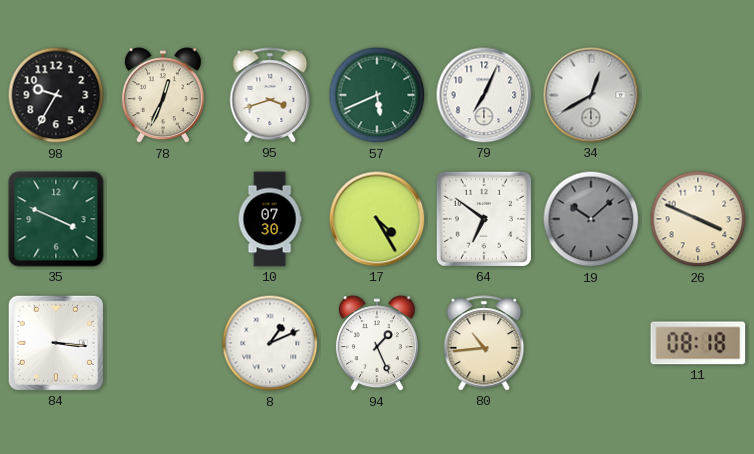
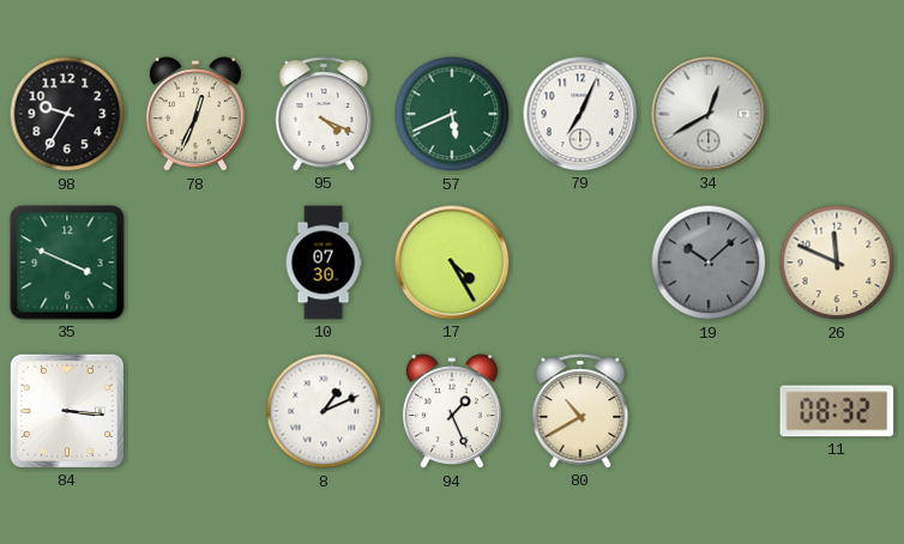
95: 3:42 -> 4:19
64: 6:51 -> none
26: 3:49 -> 11:49
80: 10:44 -> 10:40
11: 08:18 -> 08:32
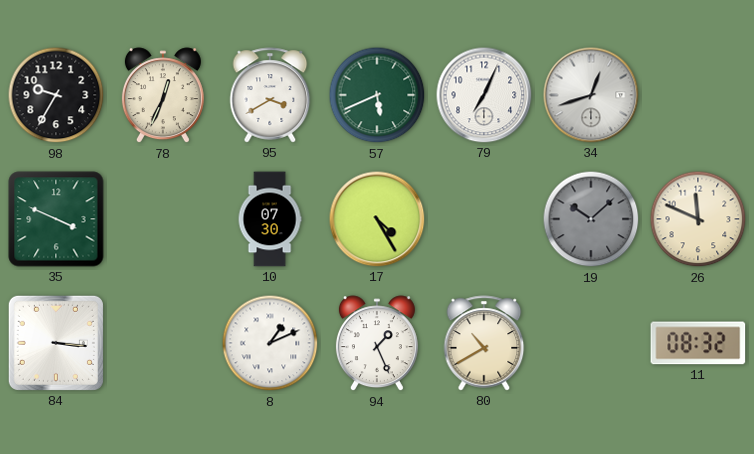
95: 4:19 -> 3:40
34: 12:40 -> 12:42
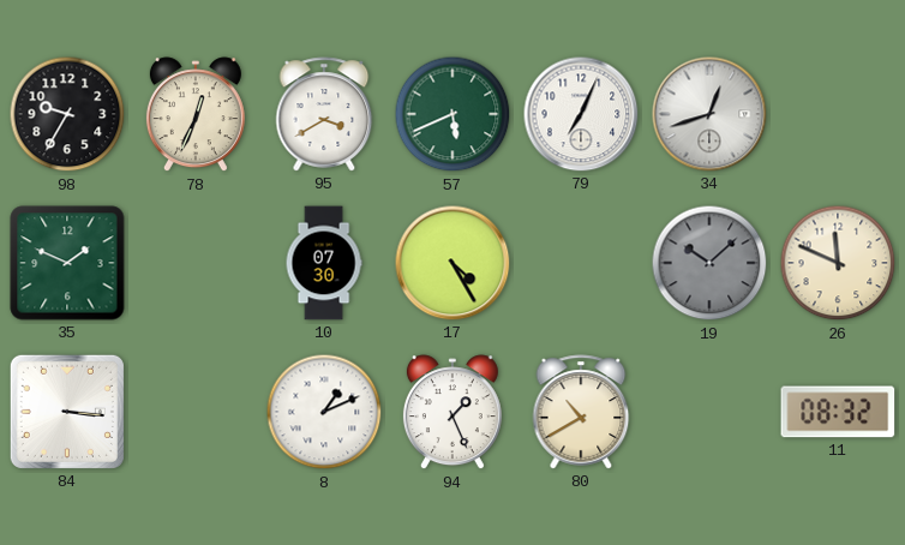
35: 3:49 -> 1:49
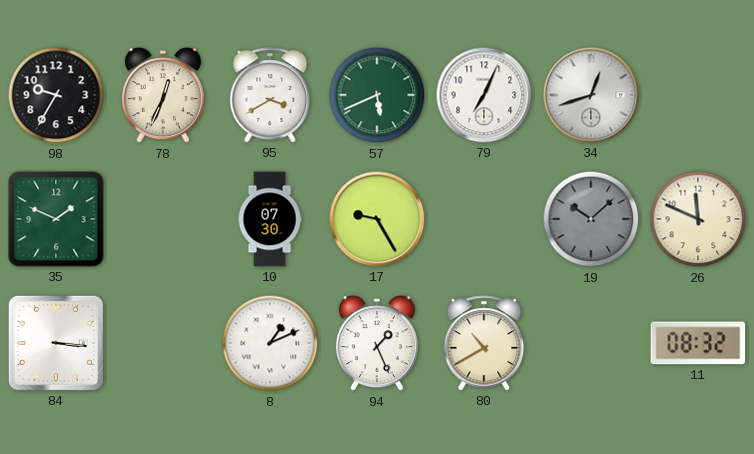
17: 4:25 -> 9:25
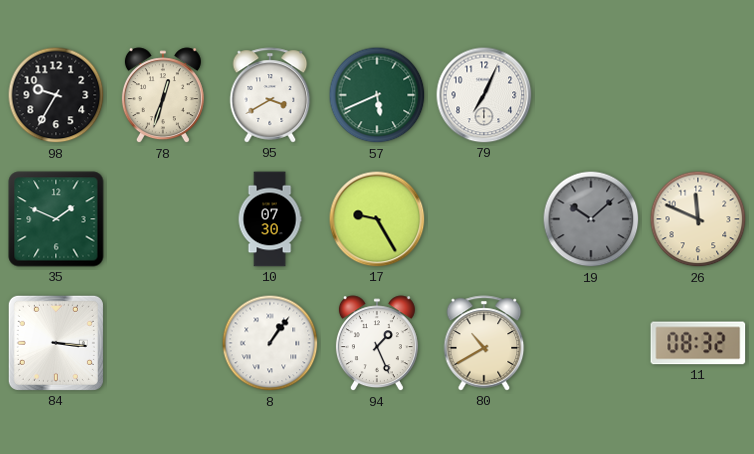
78: 12:34 -> 12:33
34: 12:42 -> none
8: 1:11 -> 1:06
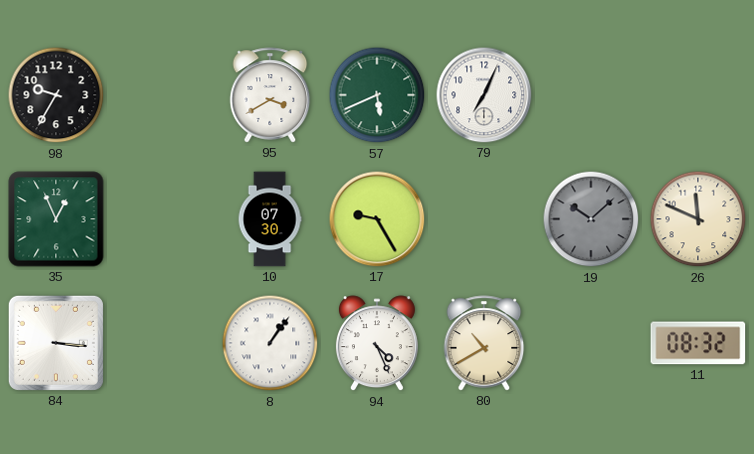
78: 12:33 -> none
35: 1:49 -> 12:56
94: 1:26 -> 4:26
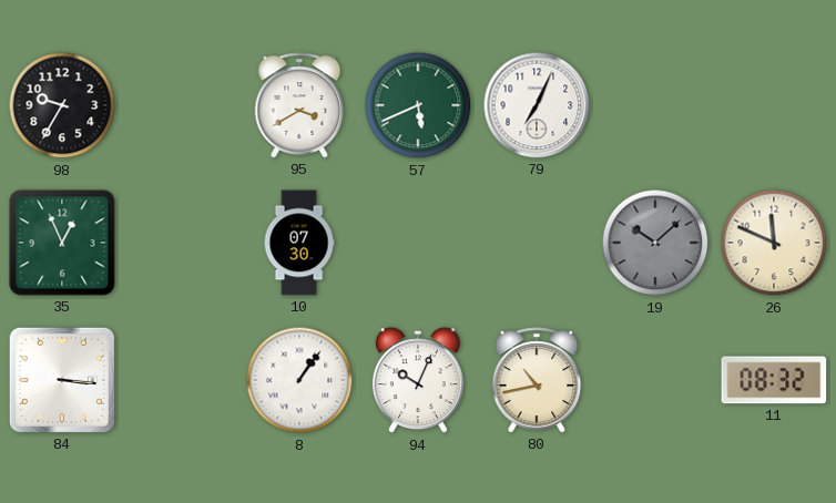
17: 9:25 -> none
94: 4:26 -> 10:04
80: 10:40 -> 10:43
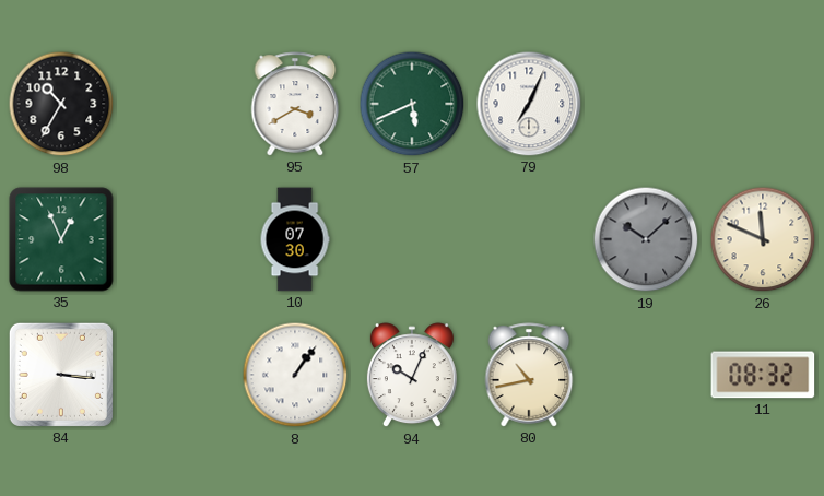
98: 9:35 -> 10:35
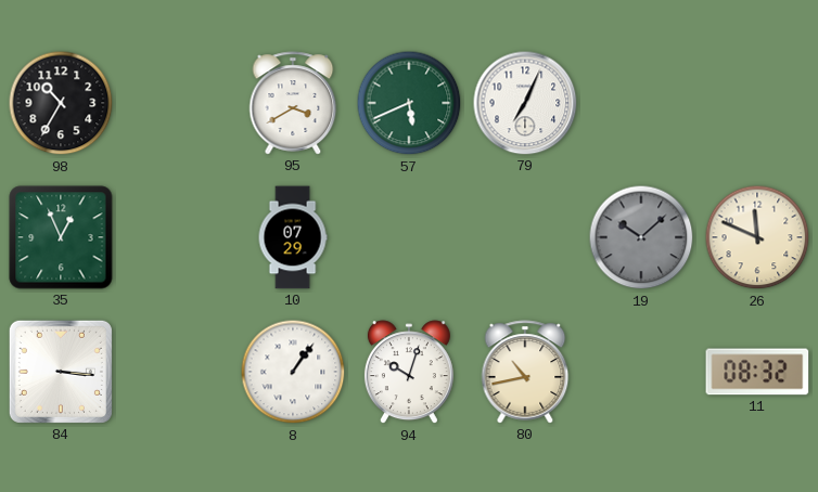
10: 07:30 -> 07:29
94: 10:04 -> 10:03
